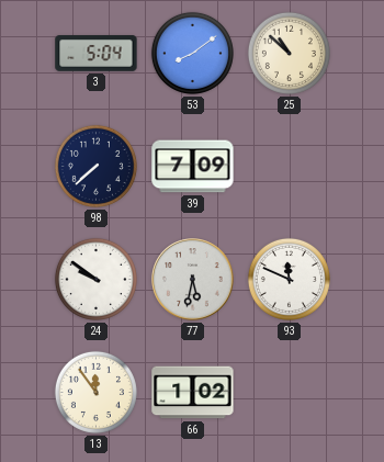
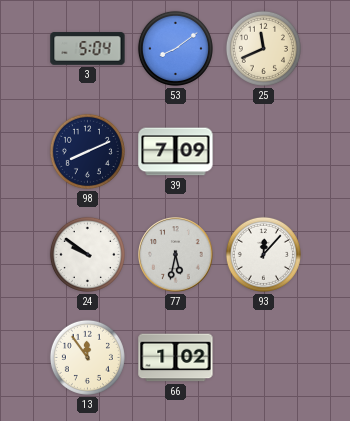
25: 10:52 -> 11:41
98: 7:38 -> 8:11
93: 11:49 -> 12:07
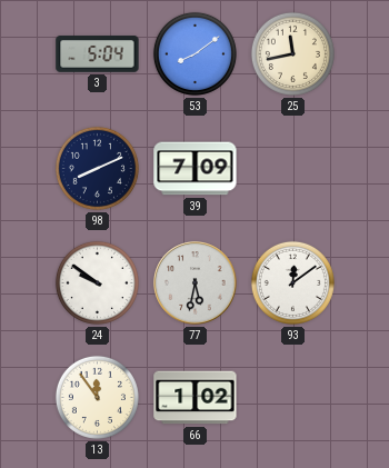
25: 11:41 -> 11:43
93: 12:07 -> 12:09
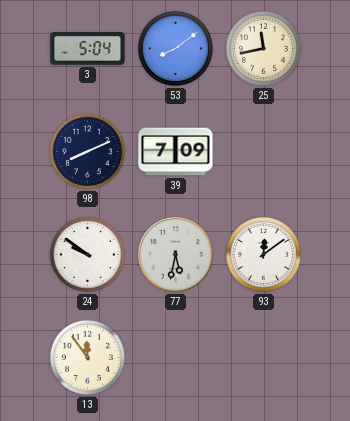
66: 1:02 -> none
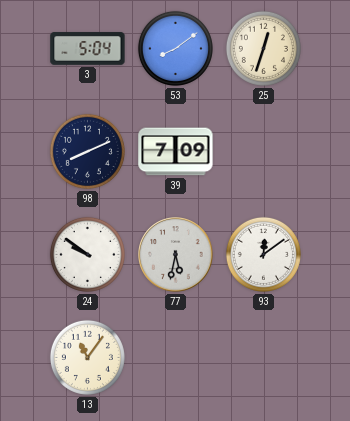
25: 11:43 -> 12:33
13: 11:54 -> 11:06
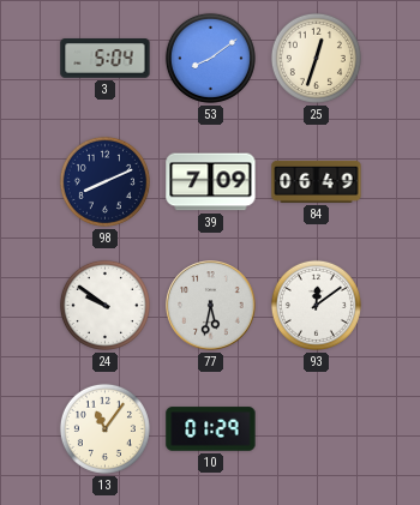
84: none -> 06:49
10: none -> 01:29
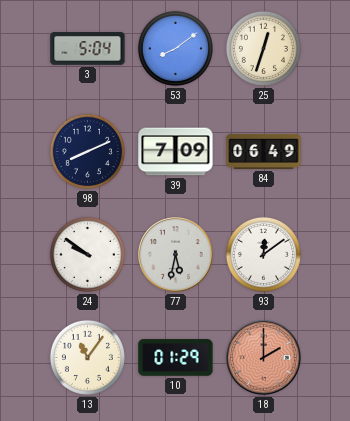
18: none -> 2:00
